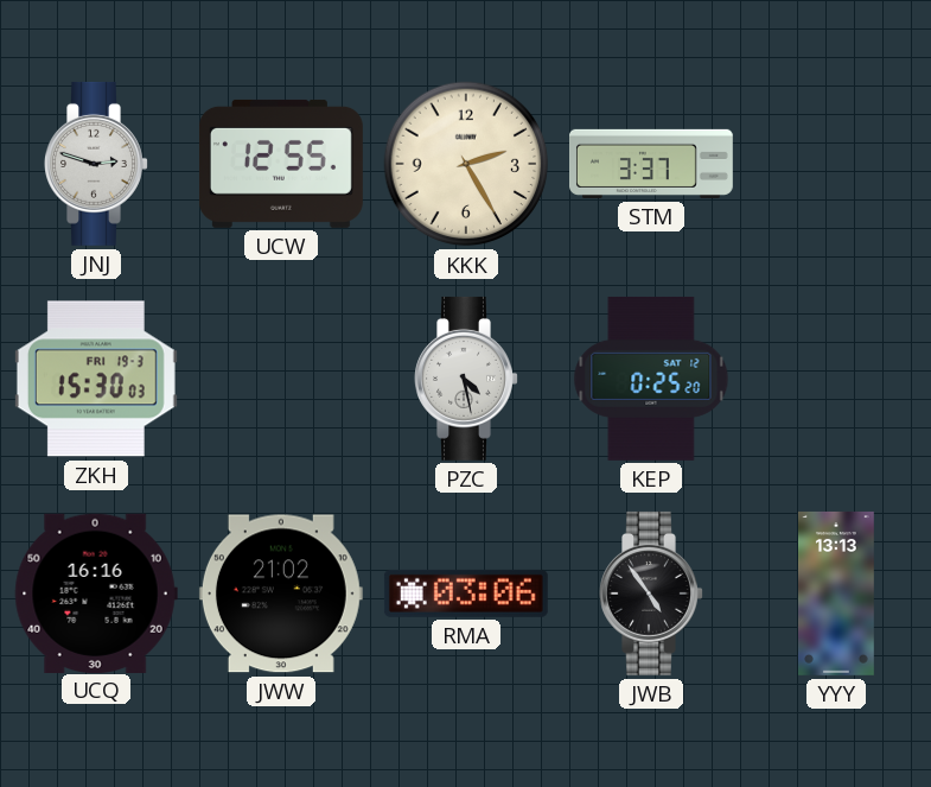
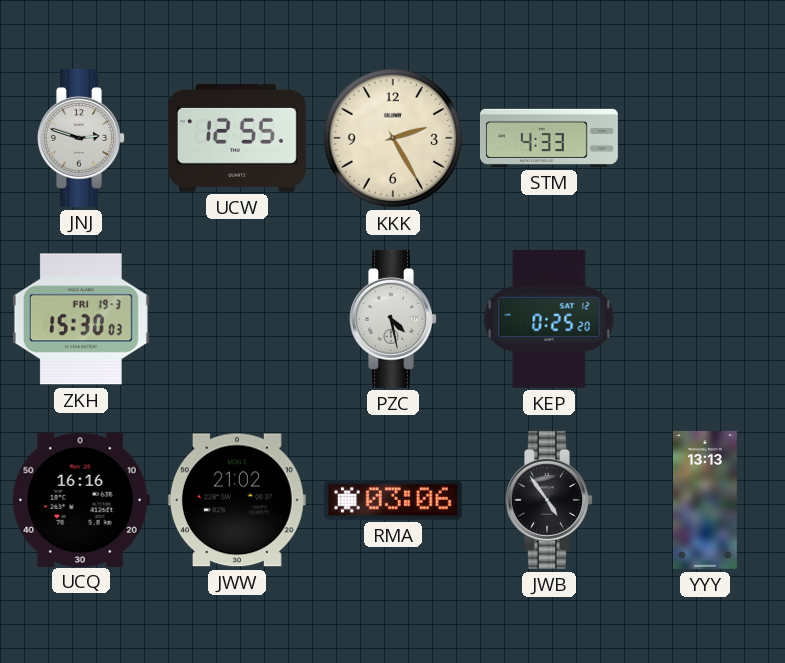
STM: 3:37 -> 4:33
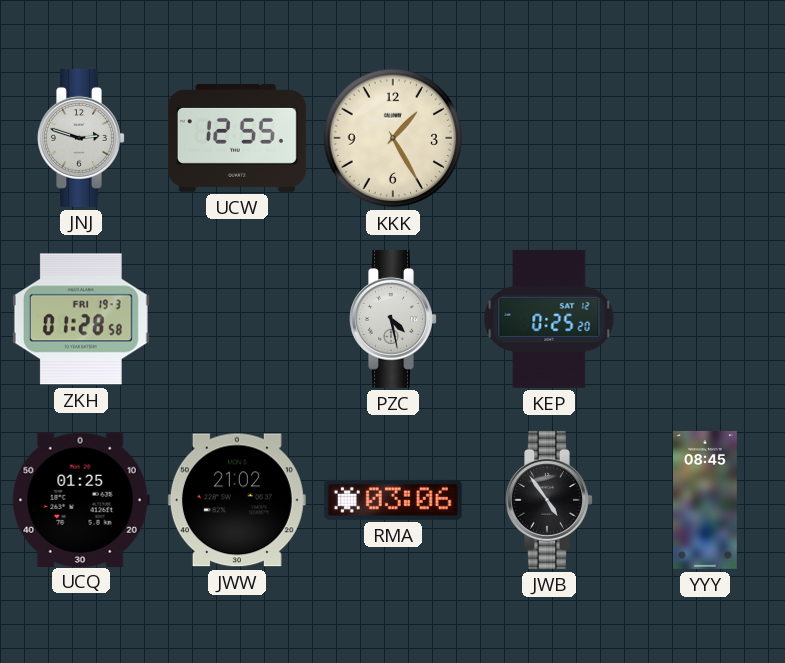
KKK: 2:25 -> 1:25
STM: 4:33 -> none
ZKH: 15:30 -> 01:28
UCQ: 16:16 -> 01:25
YYY: 13:13 -> 08:45
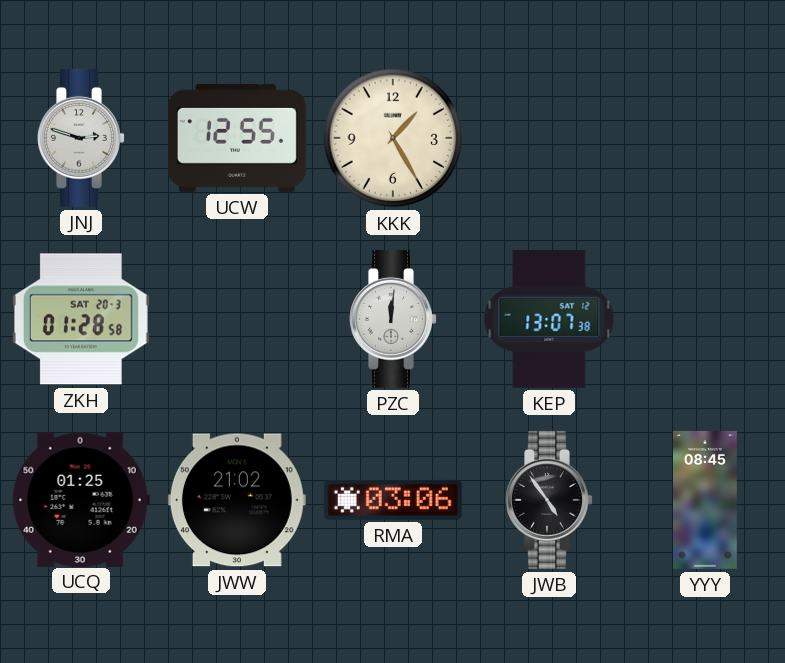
ZKH date: FRI 19-3 -> SAT 20-3
PZC: 4:28 -> 12:01
KEP: 0:25 -> 13:07
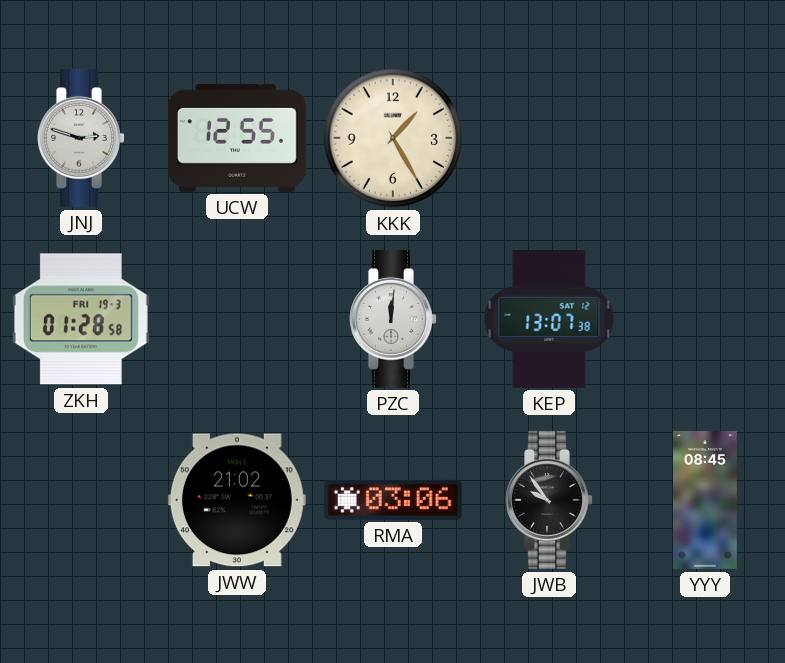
ZKH date: SAT 20-3 -> FRI 19-3
UCQ: 01:25 -> none
JWB: 4:54 -> 9:54
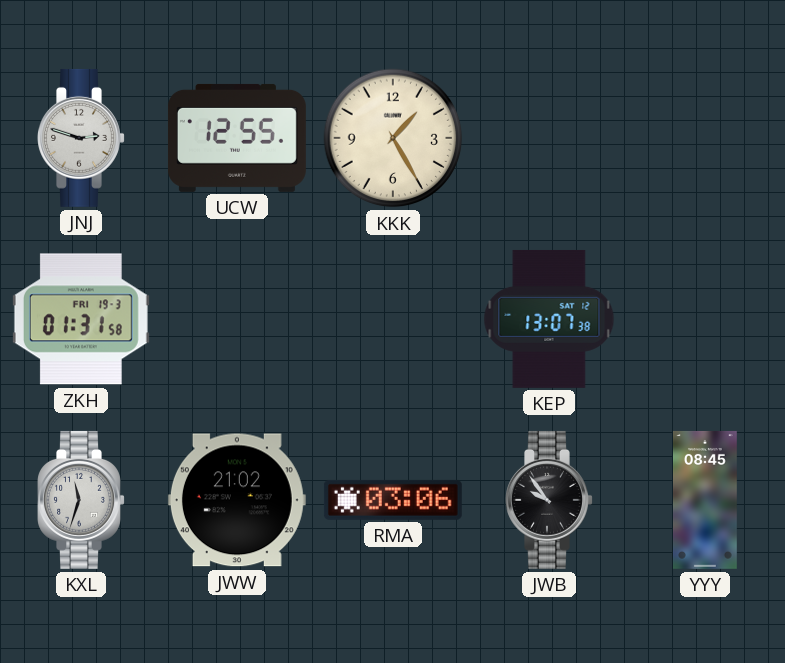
ZKH: 01:28 -> 01:31
PZC: 12:01 -> none
KXL: none -> 11:33
